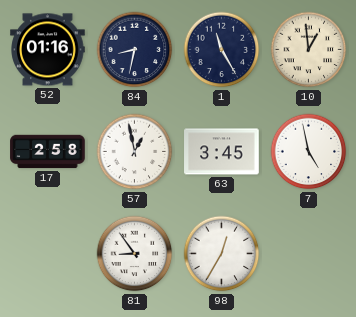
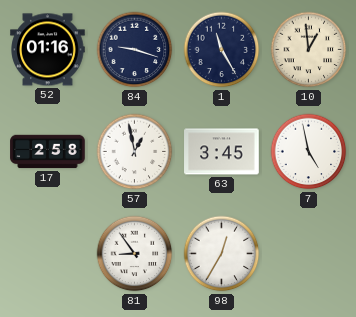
84: 8:32 -> 9:18
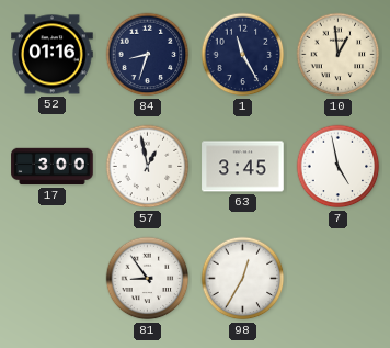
84: 9:18 -> 8:33
17: 2:58 -> 3:00
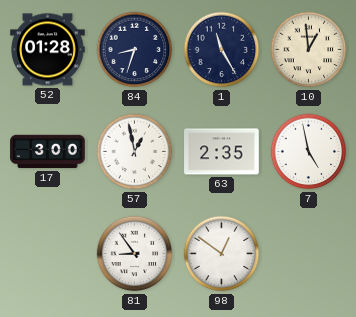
52: 01:16 -> 01:28
63: 3:45 -> 2:35
98: 12:35 -> 12:51
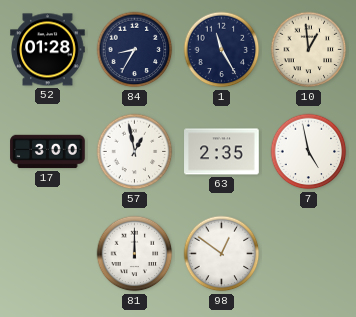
84: 8:33 -> 8:35
81: 8:54 -> 12:00
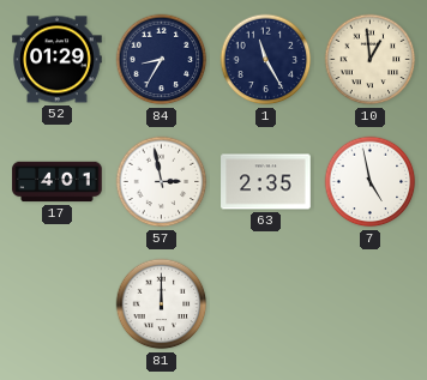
52: 01:28 -> 01:29
17: 3:00 -> 4:01
57: 12:58 -> 2:58
98: 12:51 -> none
